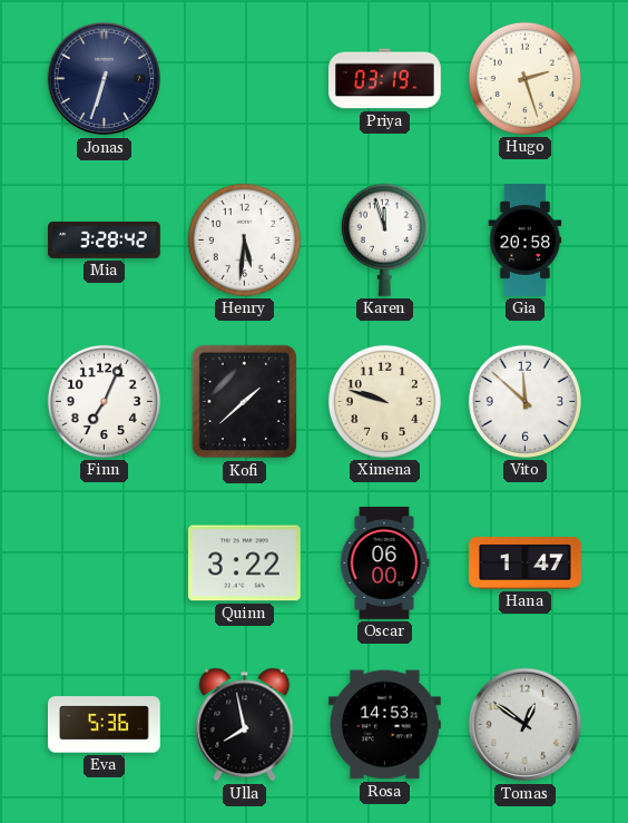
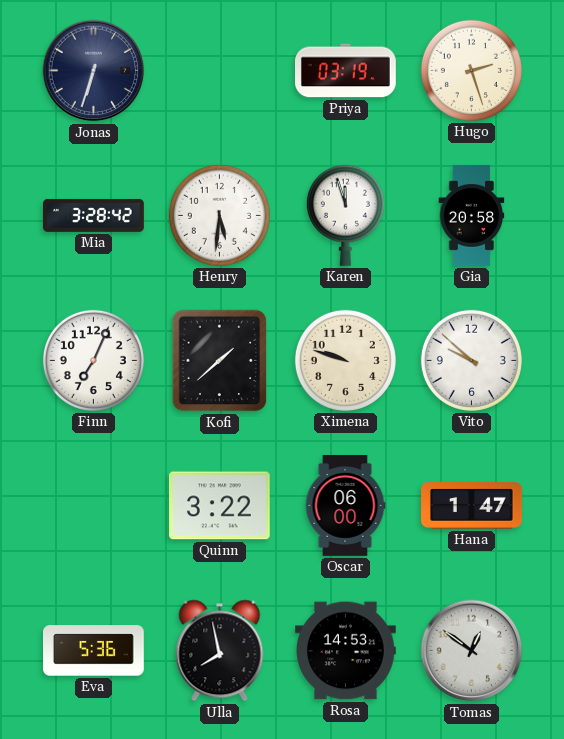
Vito: 11:52 -> 9:52
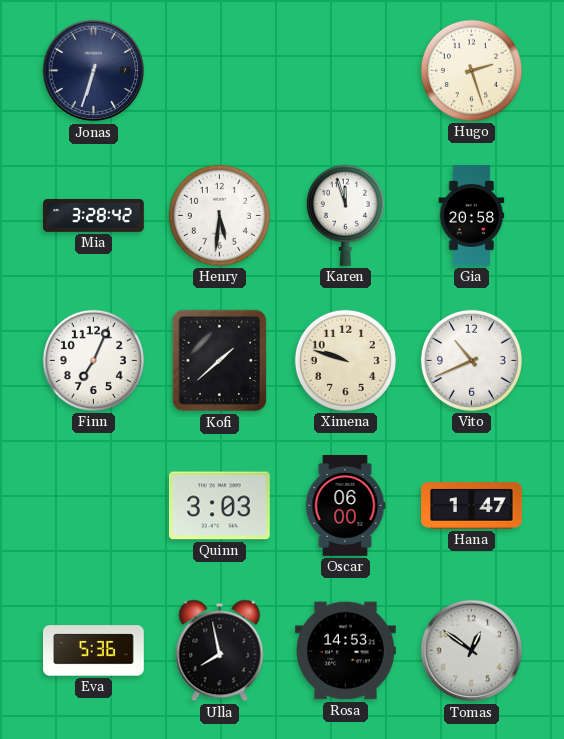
Priya: 03:19 -> none
Vito: 9:52 -> 10:41
Quinn: 3:22 -> 3:03
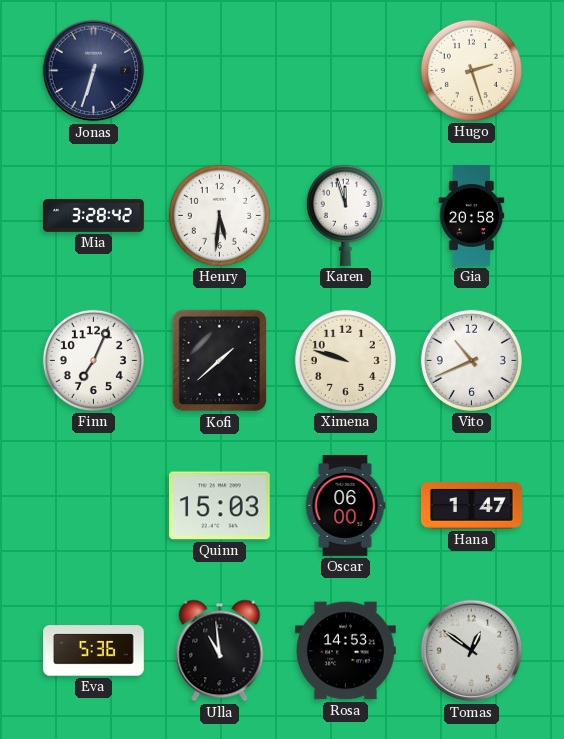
Quinn: 3:03 -> 15:03
Ulla: 7:58 -> 10:59
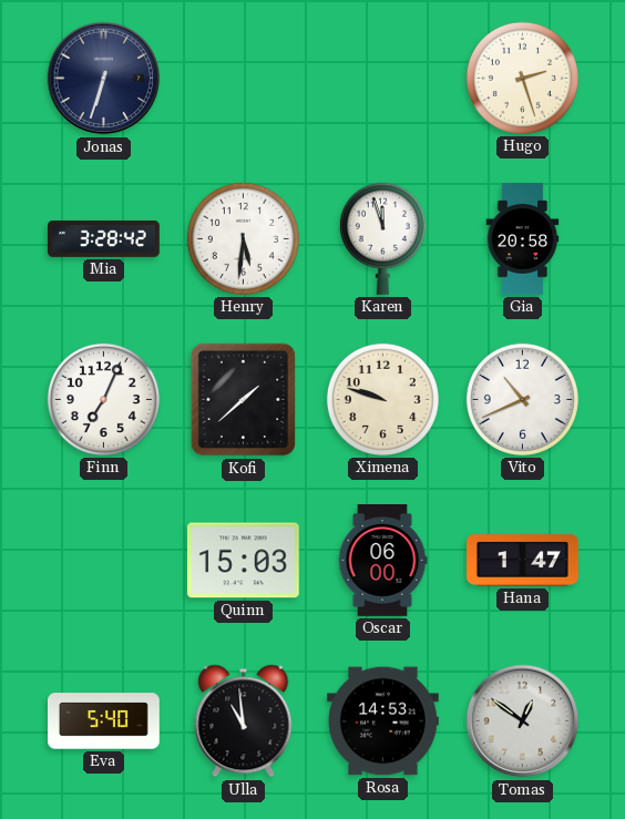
Eva: 5:36 -> 5:40
